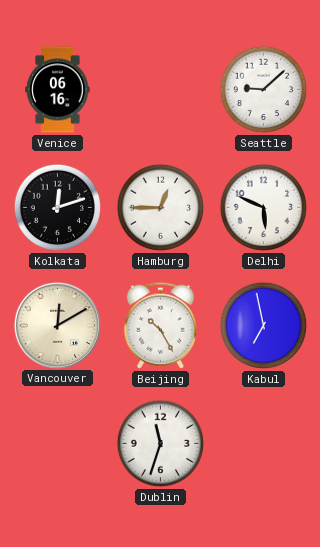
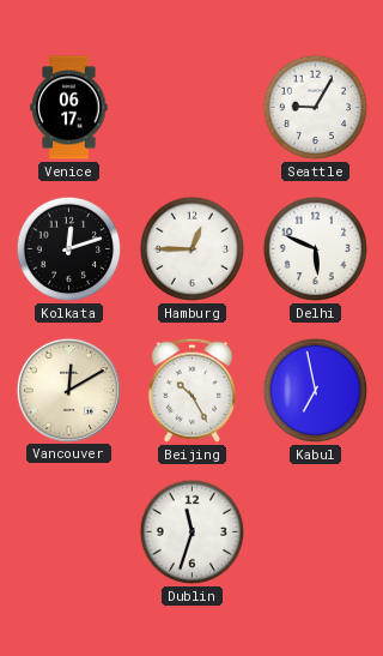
Venice: 06:16 -> 06:17
Seattle: 9:08 -> 9:05
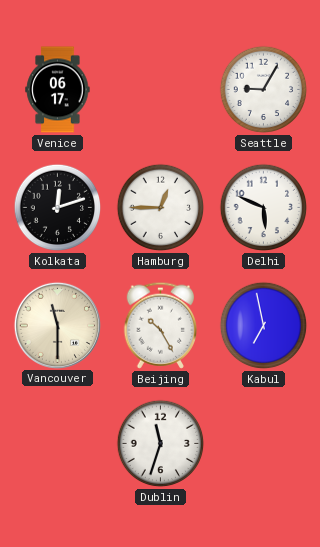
Vancouver: 12:10 -> 11:30
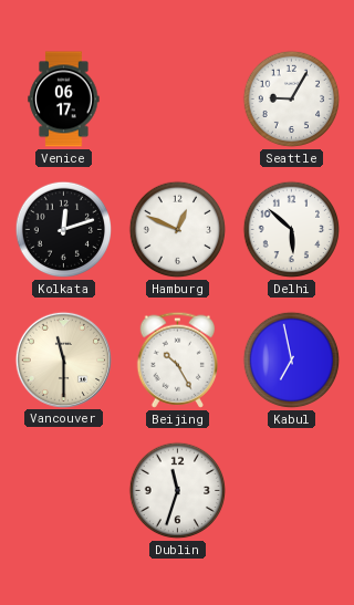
Hamburg: 12:45 -> 12:49
Delhi: 5:49 -> 5:52
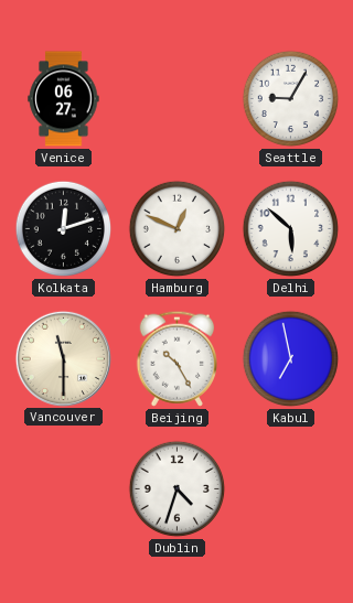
Venice: 06:17 -> 06:27
Dublin: 11:33 -> 4:33
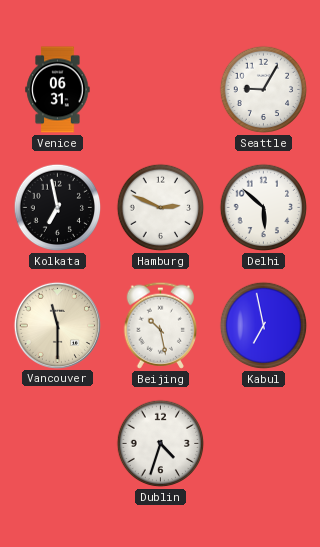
Venice: 06:27 -> 06:31
Kolkata: 12:12 -> 6:58
Hamburg: 12:49 -> 2:49
Beijing: 10:25 -> 10:28
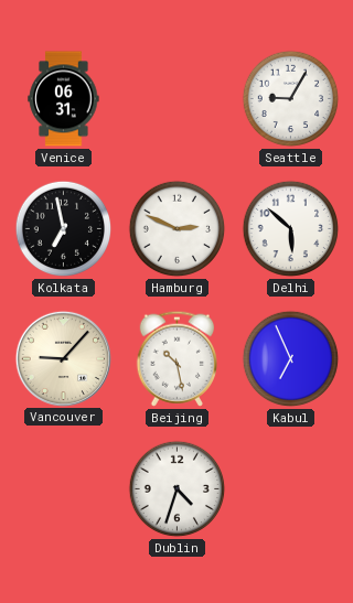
Vancouver: 11:30 -> 9:07
Kabul: 6:58 -> 6:56
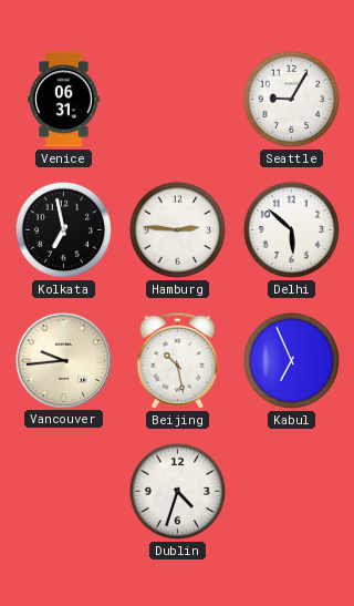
Hamburg: 2:49 -> 2:46
Vancouver: 9:07 -> 9:44
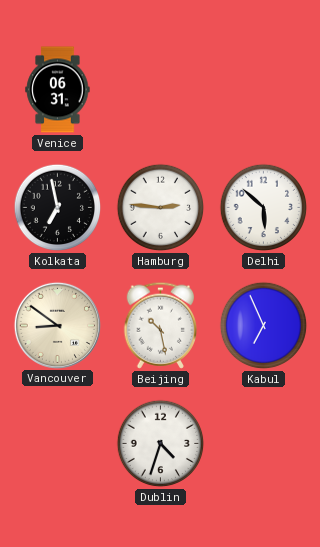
Seattle: 9:05 -> none
Vancouver: 9:44 -> 8:51
